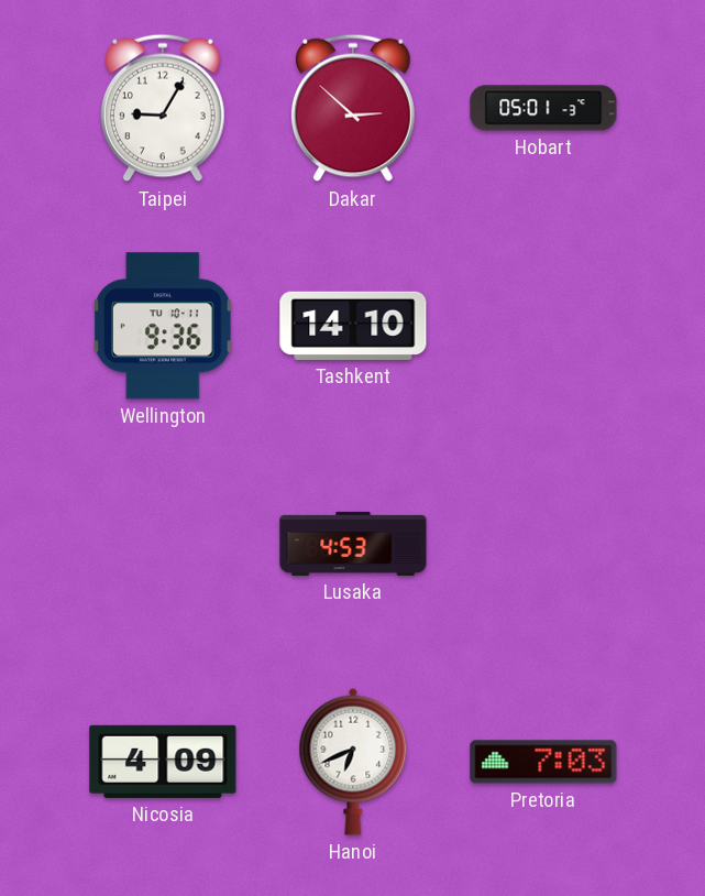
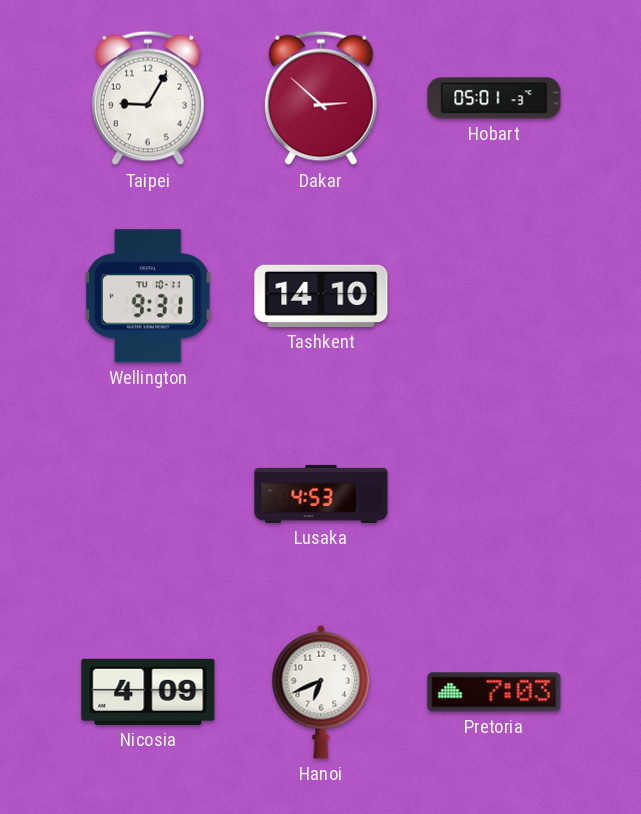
Wellington: 9:36 -> 9:31
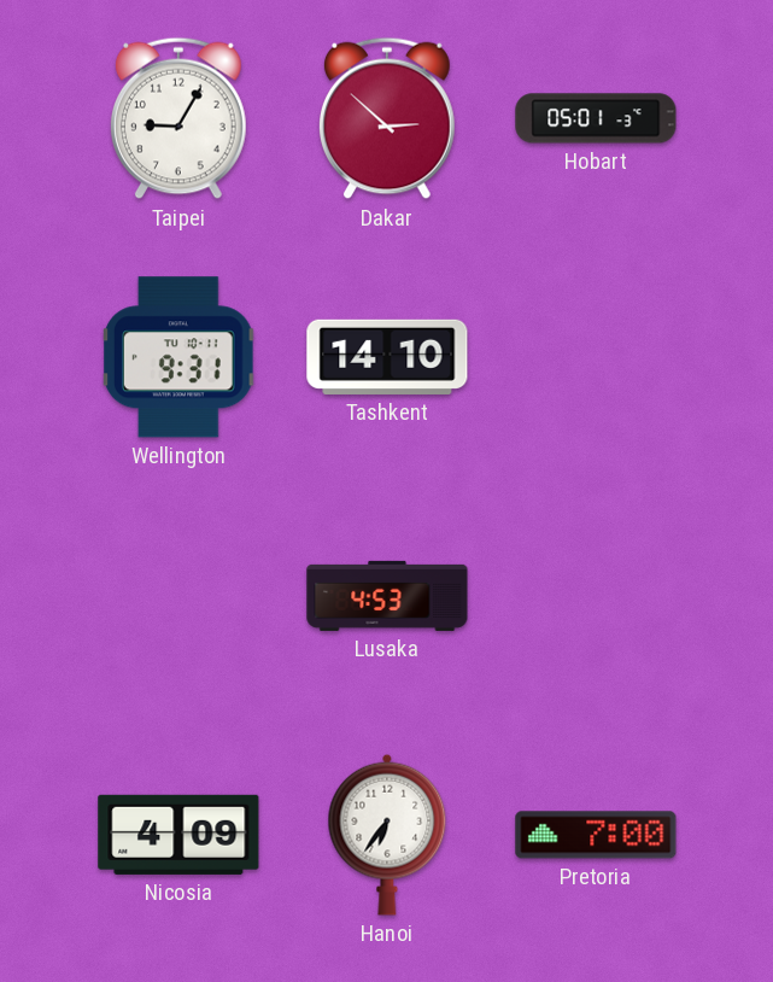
Hanoi: 6:41 -> 6:36
Pretoria: 7:03 -> 7:00
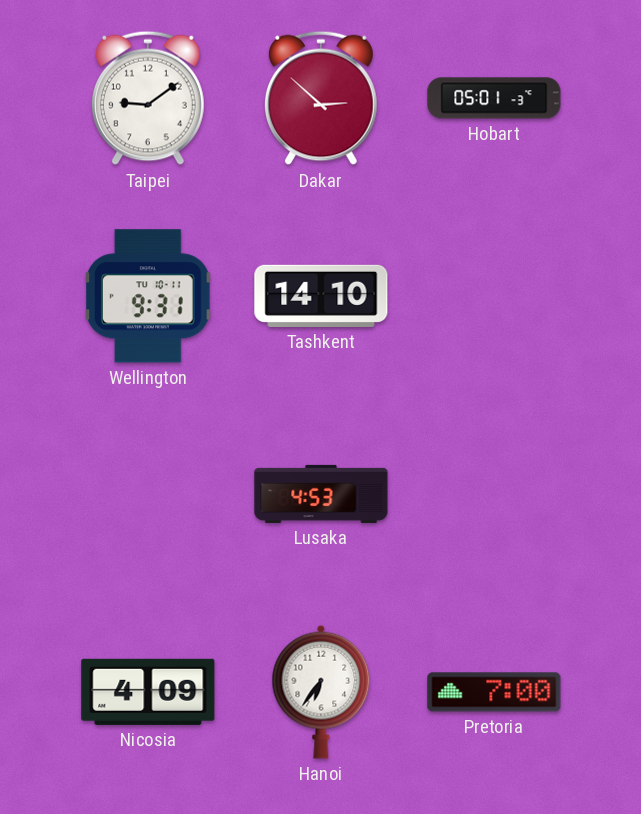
Taipei: 9:05 -> 9:09
